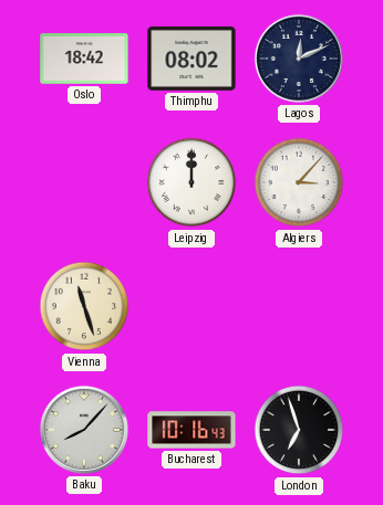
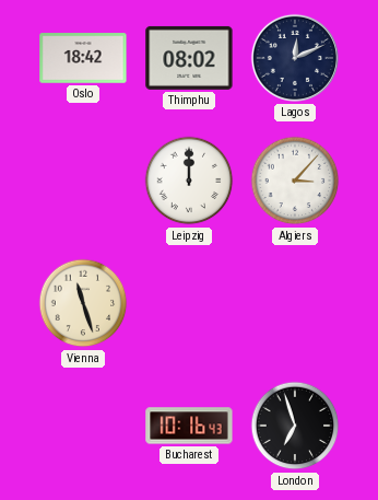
Baku: 8:07 -> none
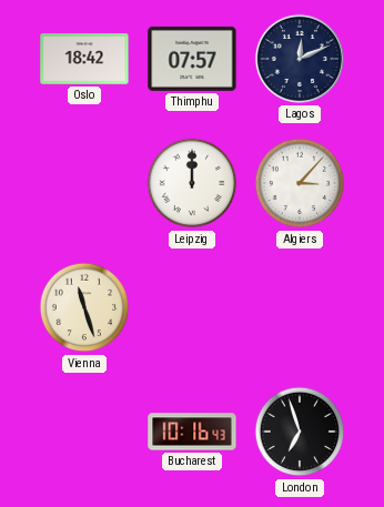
Thimphu: 08:02 -> 07:57
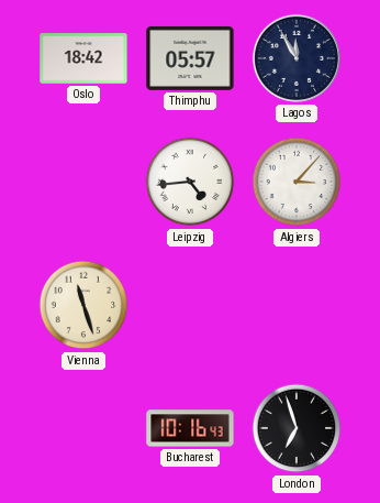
Thimphu: 07:57 -> 05:57
Lagos: 12:11 -> 11:55
Leipzig: 12:00 -> 4:44
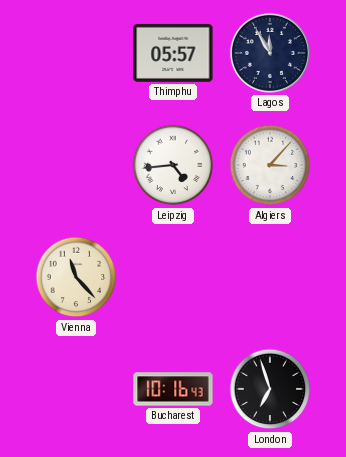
Oslo: 18:42 -> none
Vienna: 11:27 -> 11:23
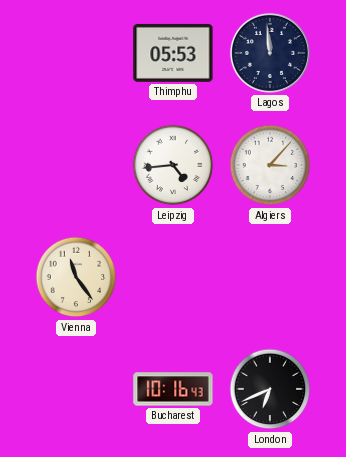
Thimphu: 05:57 -> 05:53
Lagos: 11:55 -> 11:59
Vienna: 11:23 -> 11:24
London: 6:57 -> 6:41
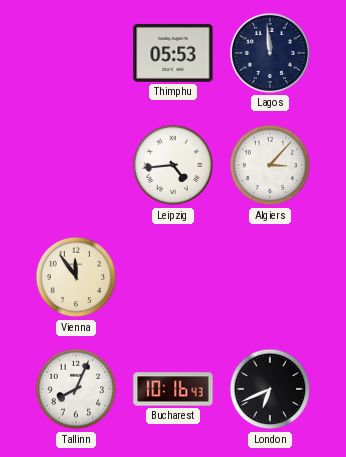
Vienna: 11:24 -> 11:54
Tallinn: none -> 8:04
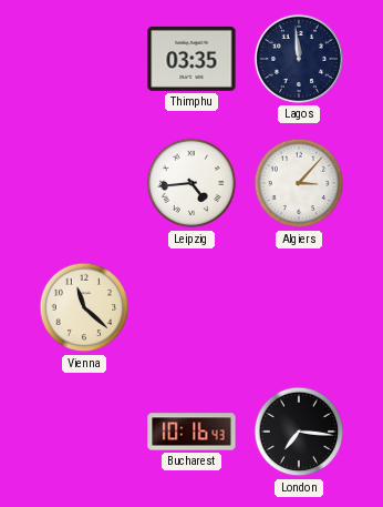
Thimphu: 05:53 -> 03:35
Vienna: 11:54 -> 11:22
Tallinn: 8:04 -> none
London: 6:41 -> 7:16
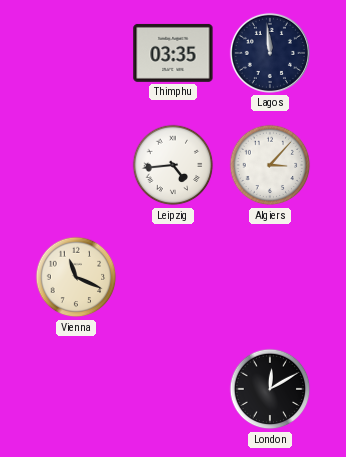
Vienna: 11:22 -> 11:19
Bucharest: 10:16 -> none
London: 7:16 -> 12:10
